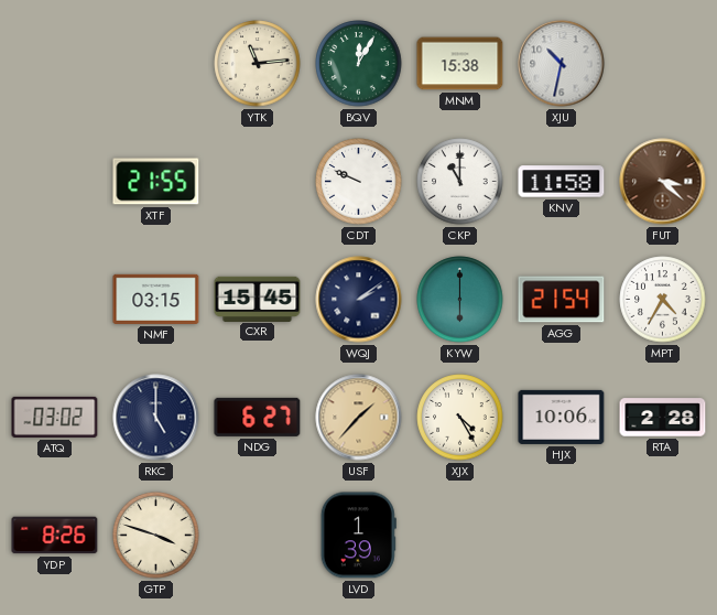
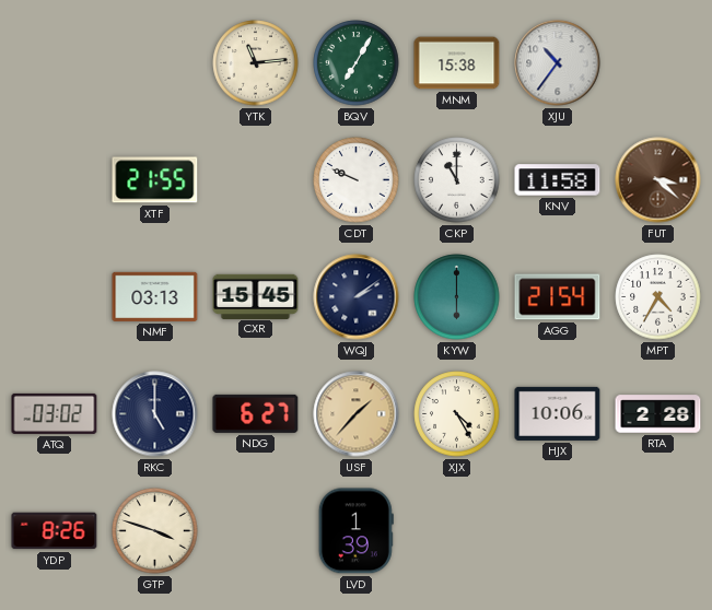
BQV: 12:05 -> 7:05
XJU: 10:32 -> 10:36
NMF: 03:15 -> 03:13
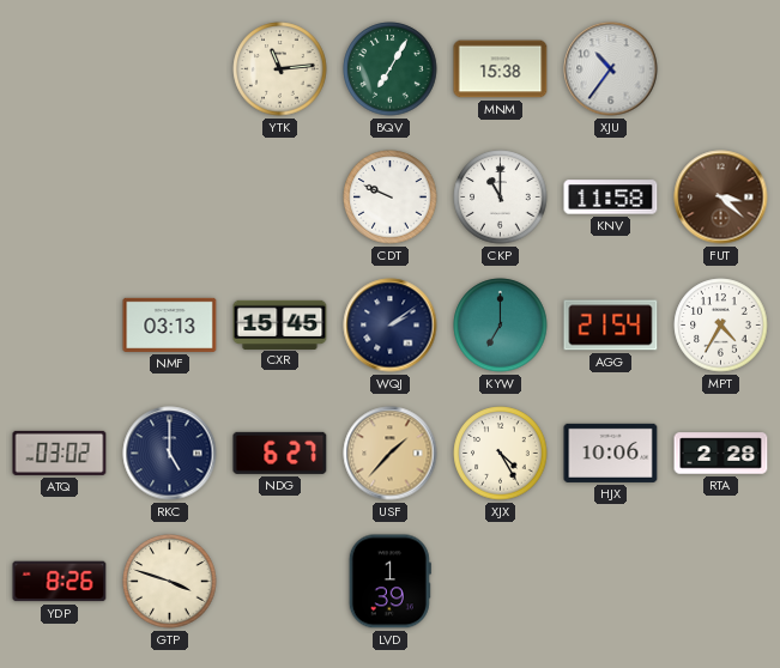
XTF: 21:55 -> none
KYW: 6:00 -> 7:00
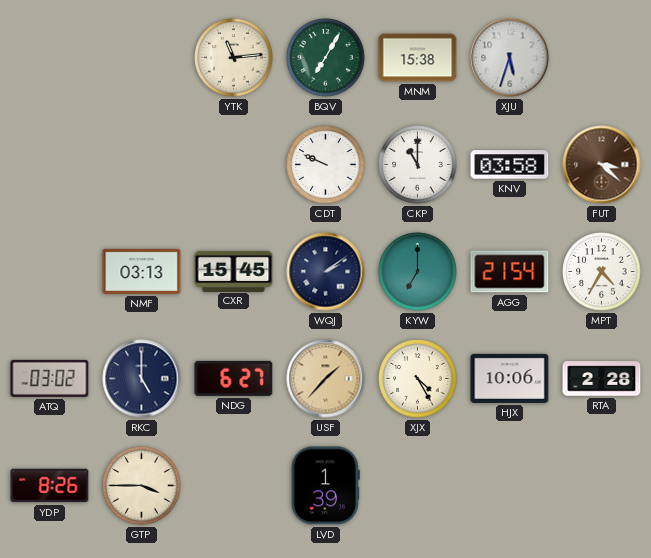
XJU: 10:36 -> 5:33
KNV: 11:58 -> 03:58
GTP: 3:48 -> 3:45
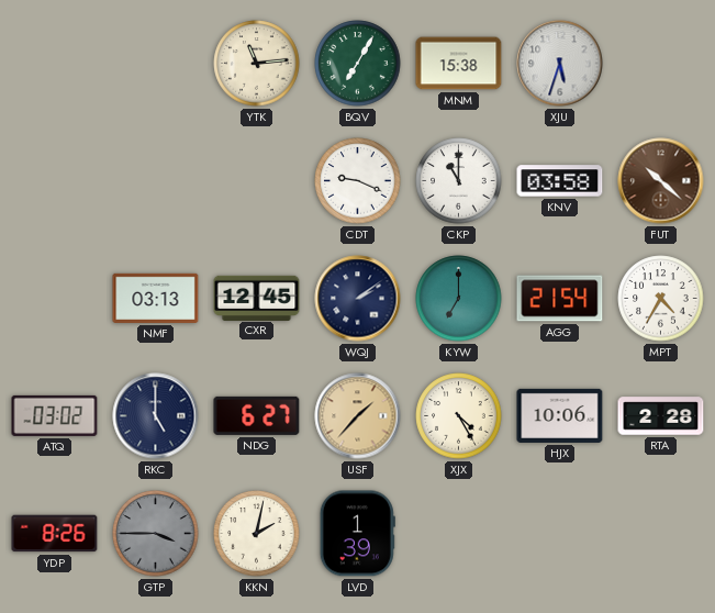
CDT: 9:49 -> 9:19
FUT: 3:22 -> 10:22
CXR: 15:45 -> 12:45
GTP dial: cream -> grey
KKN: none -> 2:02
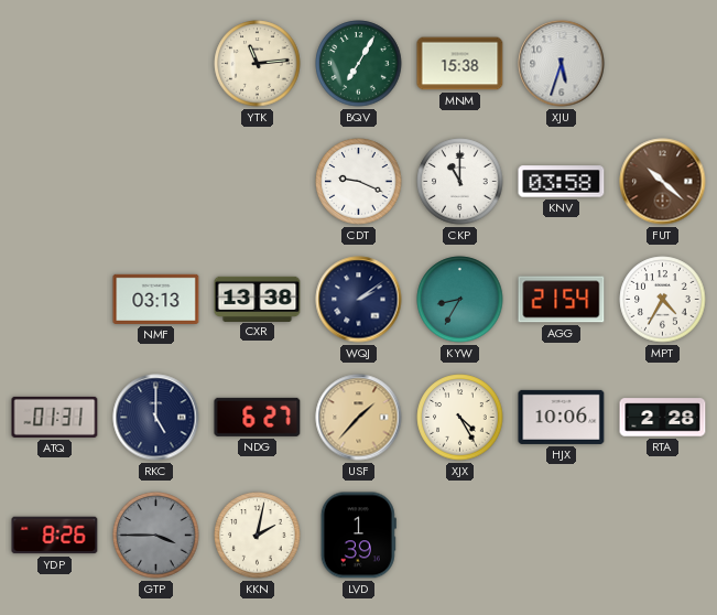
CXR: 12:45 -> 13:38
KYW: 7:00 -> 8:35
ATQ: 03:02 -> 01:31
